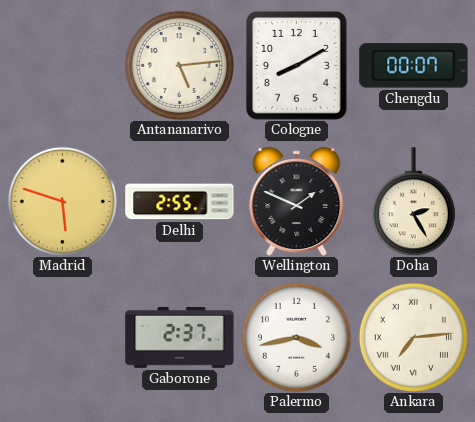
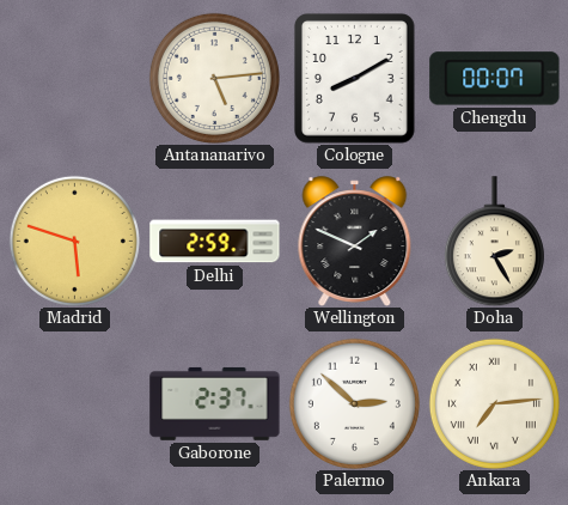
Delhi: 2:55 -> 2:59
Palermo: 3:43 -> 2:52
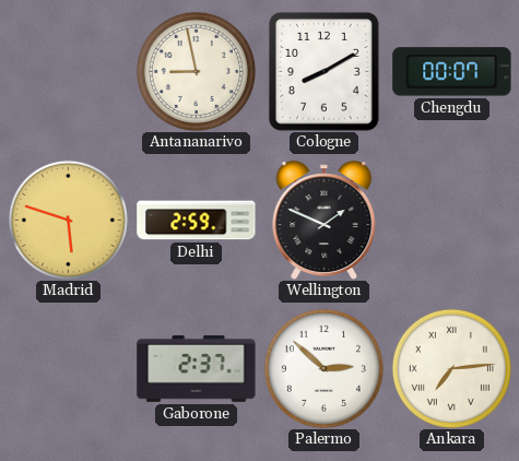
Antananarivo: 5:14 -> 8:58
Doha: 2:25 -> none
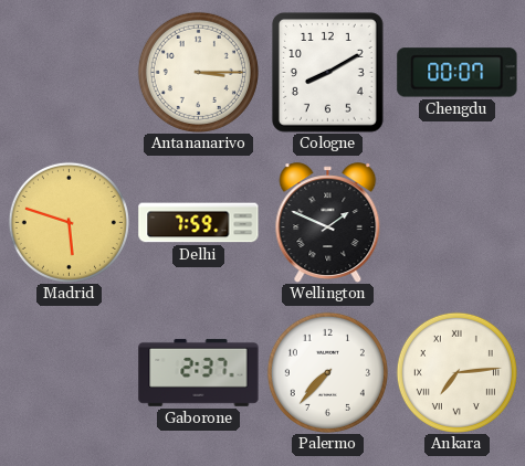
Antananarivo: 8:58 -> 3:15
Delhi: 2:59 -> 7:59
Palermo: 2:52 -> 7:37
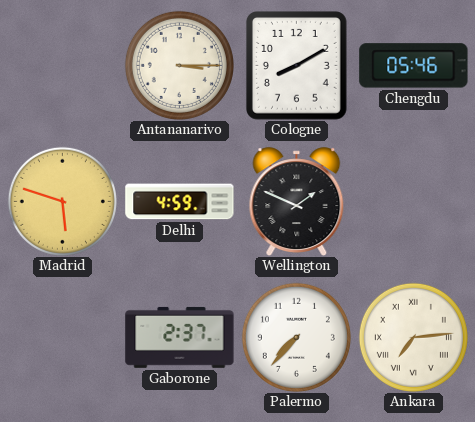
Chengdu: 00:07 -> 05:46
Delhi: 7:59 -> 4:59
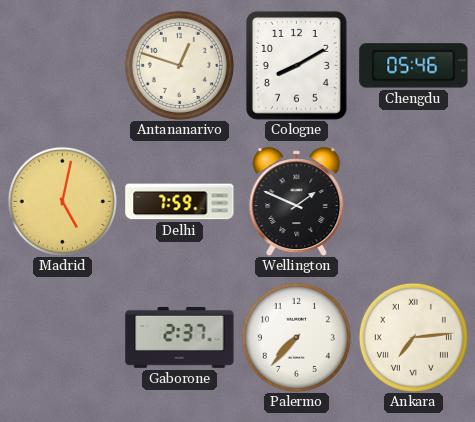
Antananarivo: 3:15 -> 12:48
Madrid: 5:48 -> 5:02
Delhi: 4:59 -> 7:59
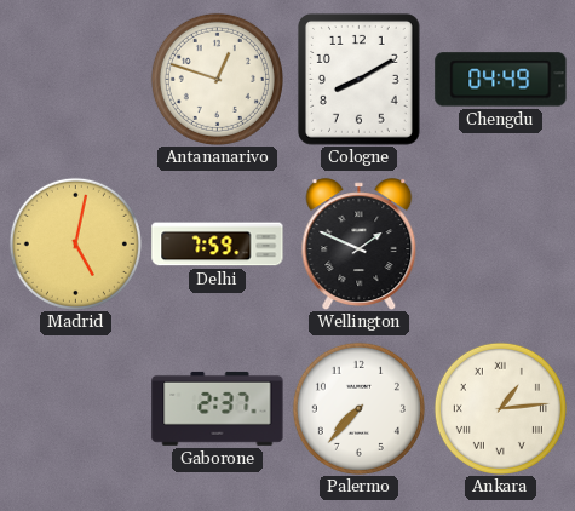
Chengdu: 05:46 -> 04:49
Ankara: 7:14 -> 1:14
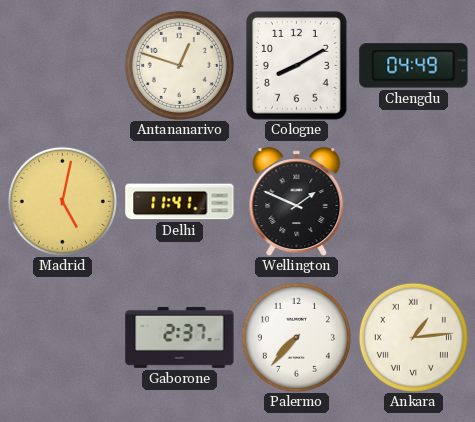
Delhi: 7:59 -> 11:41
